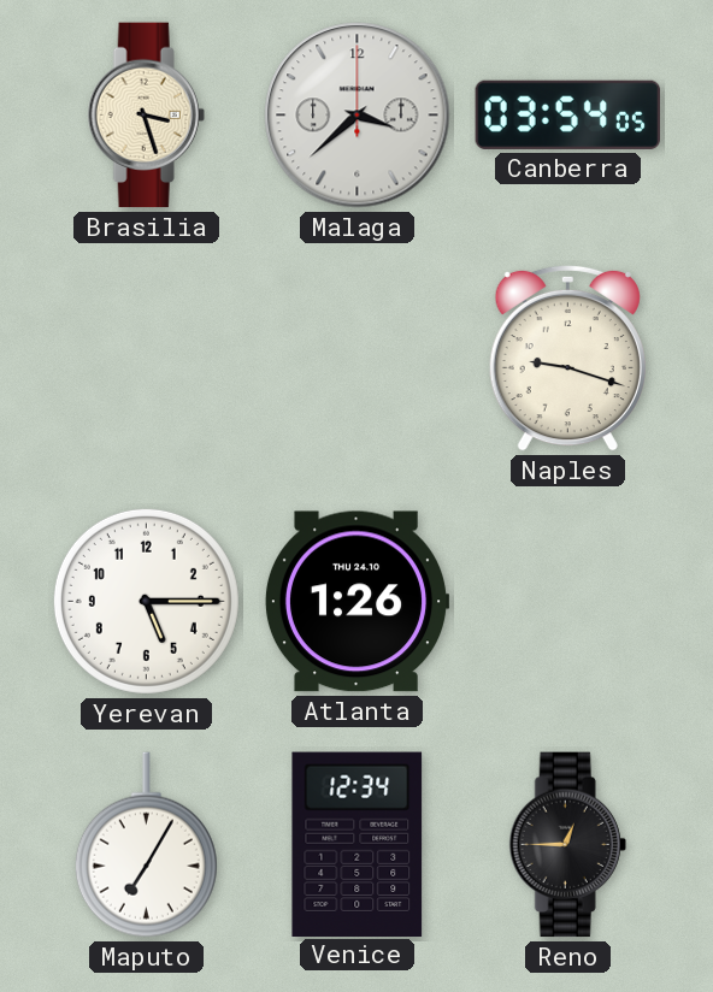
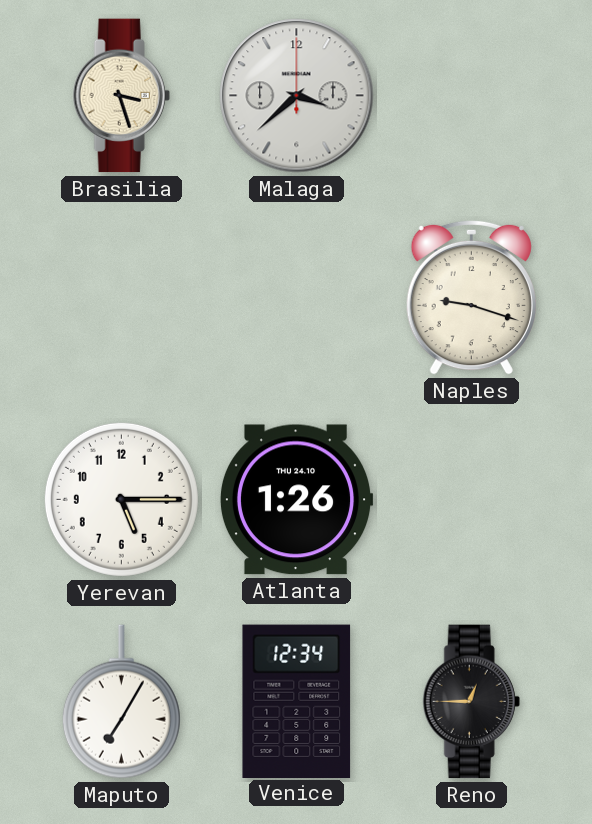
Canberra: 03:54 -> none
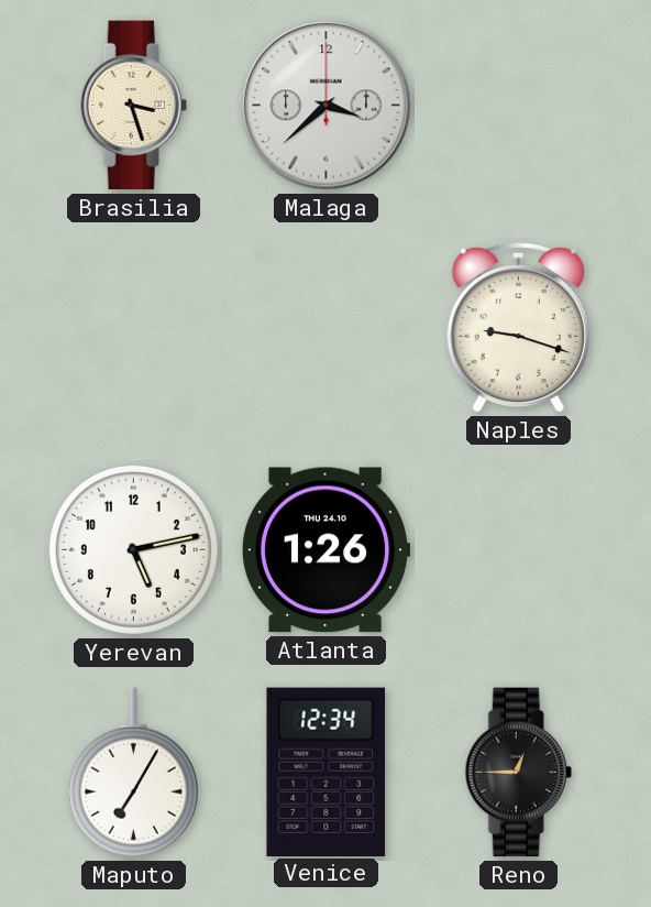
Yerevan: 5:15 -> 5:13
